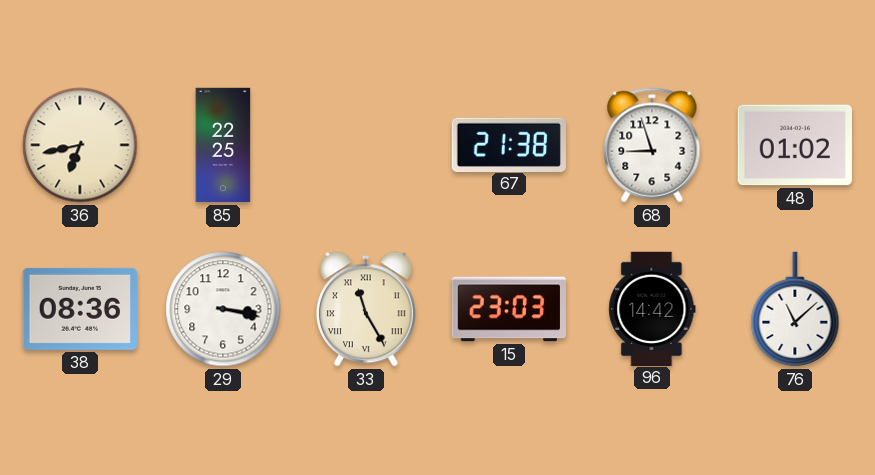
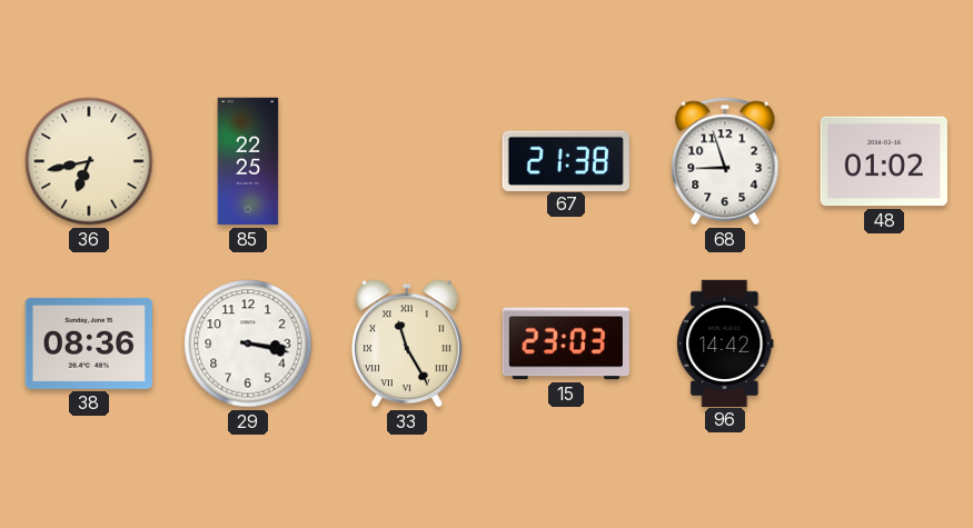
76: 11:08 -> none
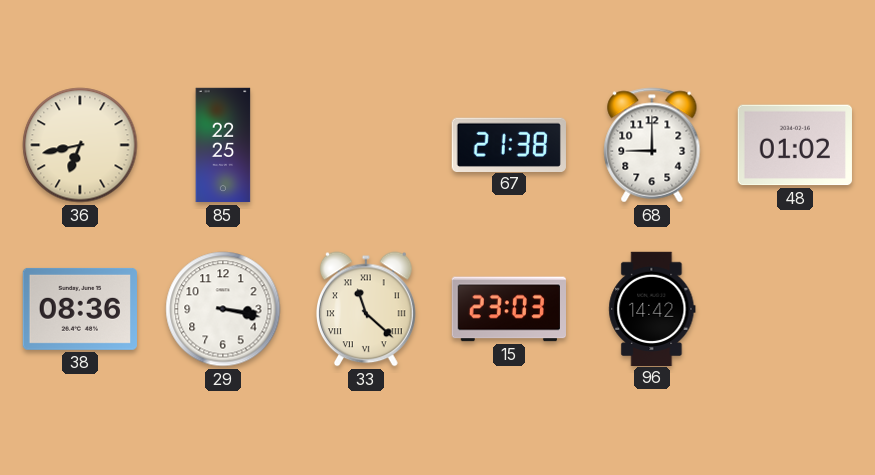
68: 8:57 -> 9:00
33: 11:25 -> 11:22
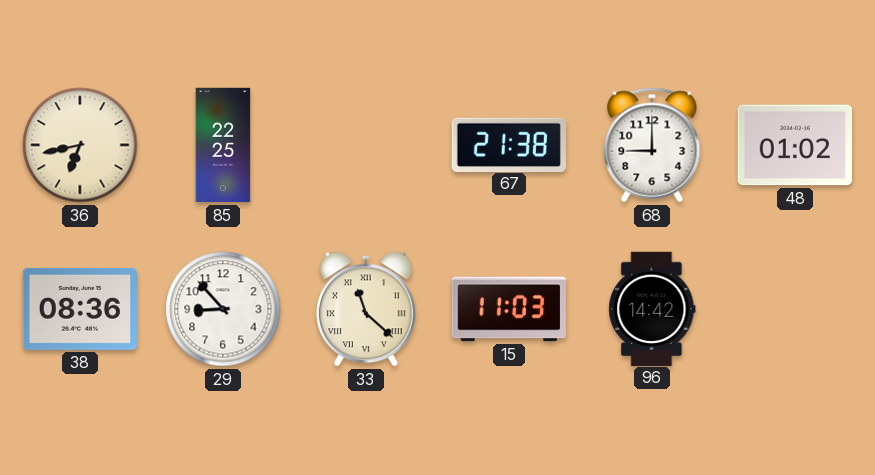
29: 3:17 -> 8:53
15: 23:03 -> 11:03
